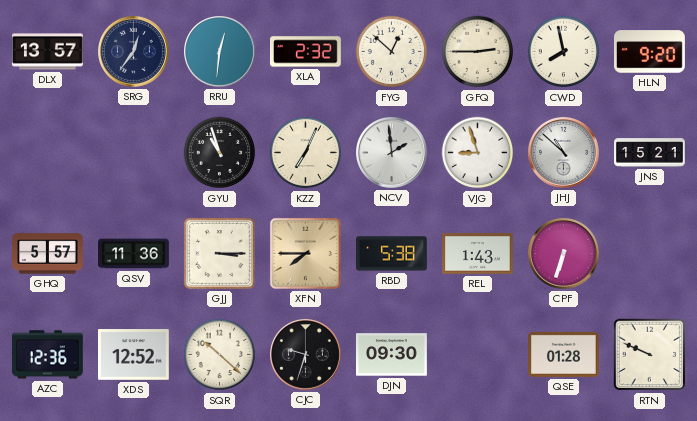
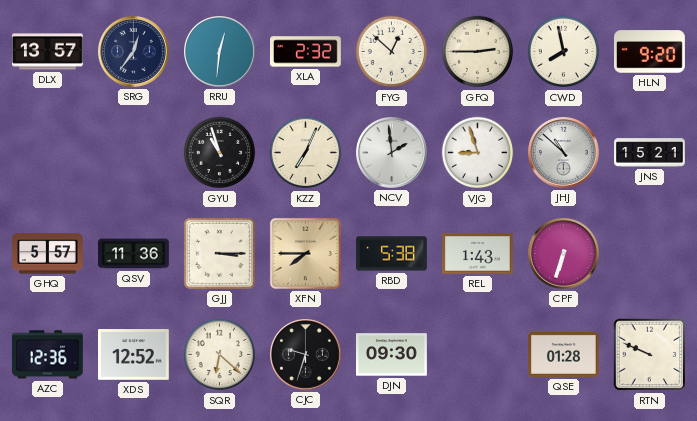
SQR: 10:22 -> 6:22
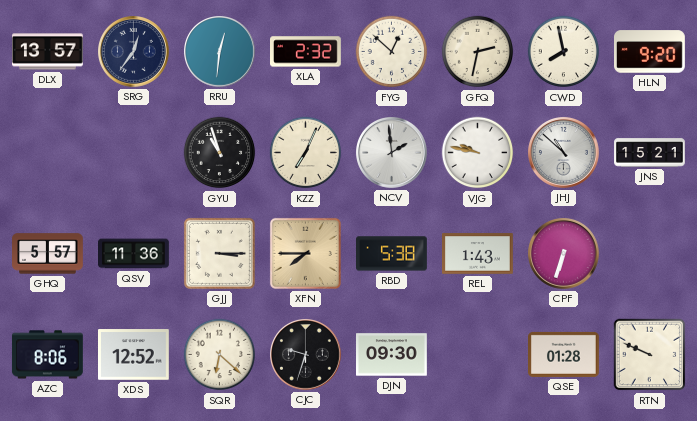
GFQ: 2:45 -> 2:32
VJG: 8:57 -> 9:47
AZC: 12:36 -> 8:06
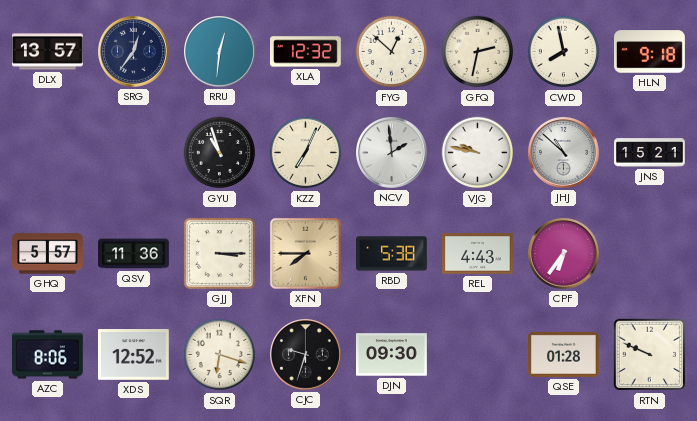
XLA: 2:32 -> 12:32
HLN: 9:20 -> 9:18
REL: 1:43 -> 4:43
CPF: 6:33 -> 6:36
SQR: 6:22 -> 6:18
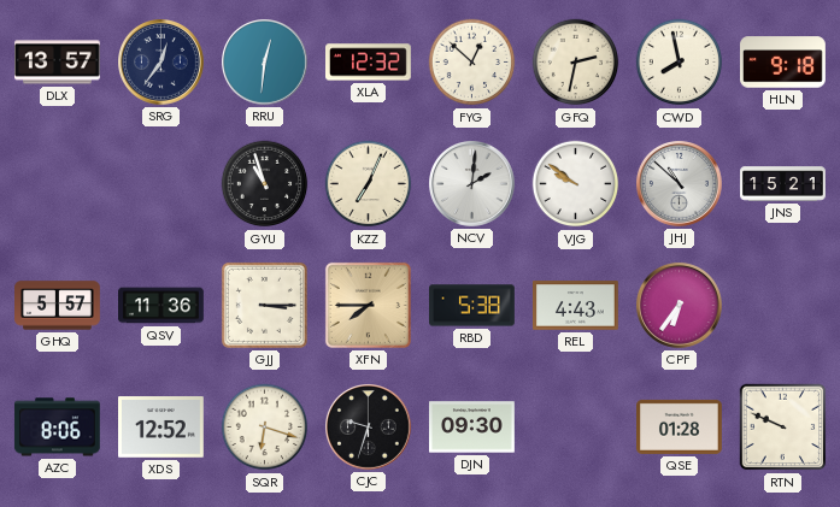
NCV: 1:59 -> 2:01
VJG: 9:47 -> 9:51
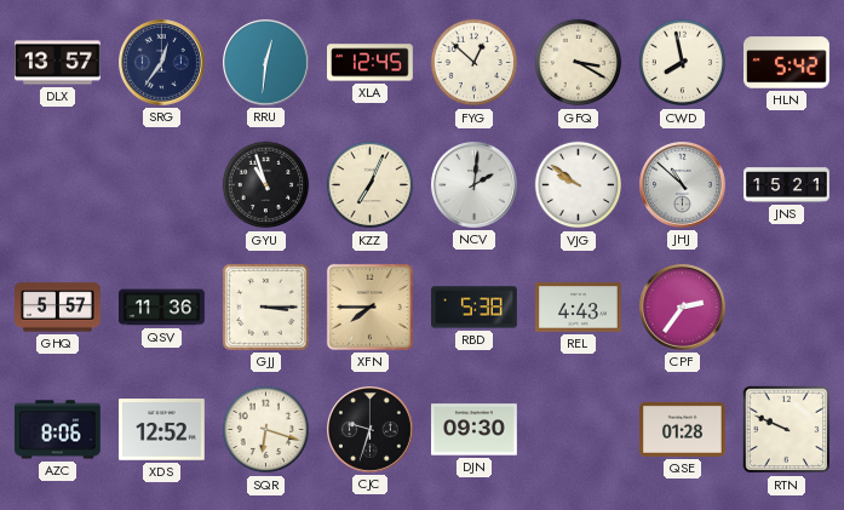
XLA: 12:32 -> 12:45
GFQ: 2:32 -> 3:20
HLN: 9:18 -> 5:42
CPF: 6:36 -> 2:36
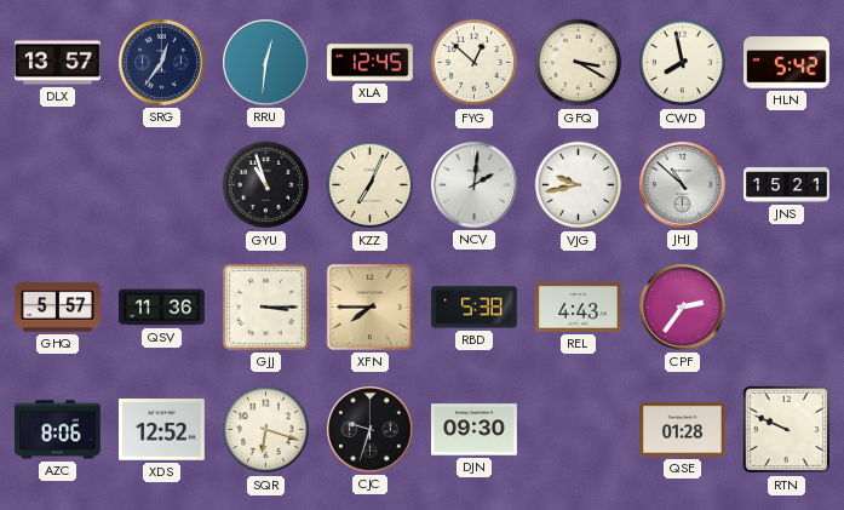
VJG: 9:51 -> 9:43
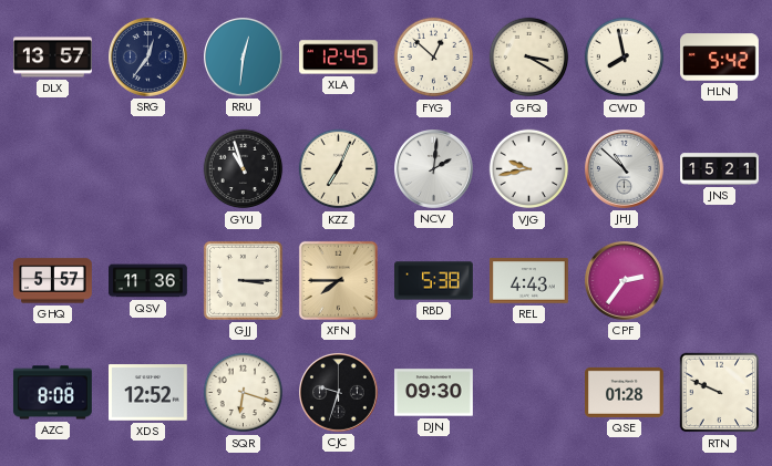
AZC: 8:06 -> 8:08
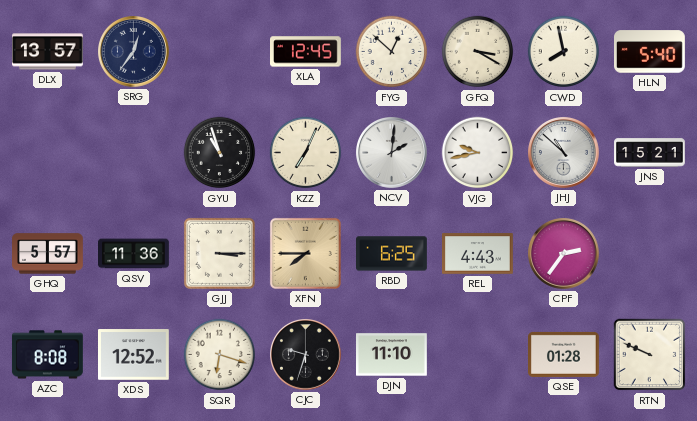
RRU: 12:31 -> none
HLN: 5:42 -> 5:40
RBD: 5:38 -> 6:25
DJN: 09:30 -> 11:10
